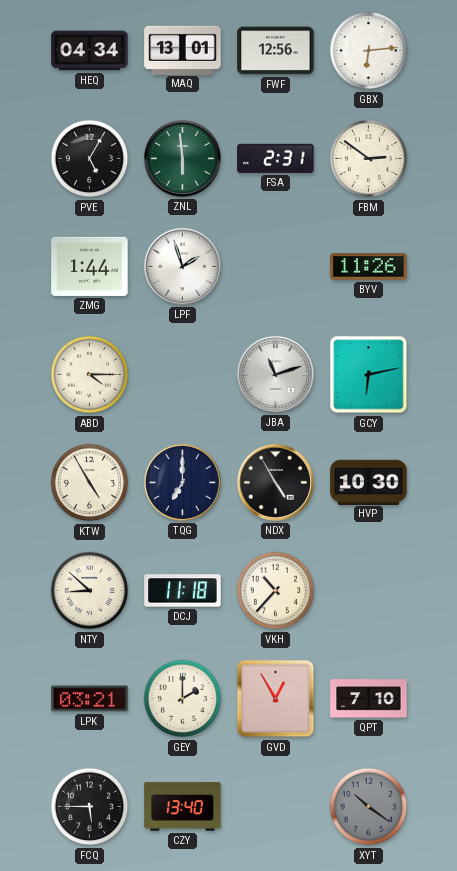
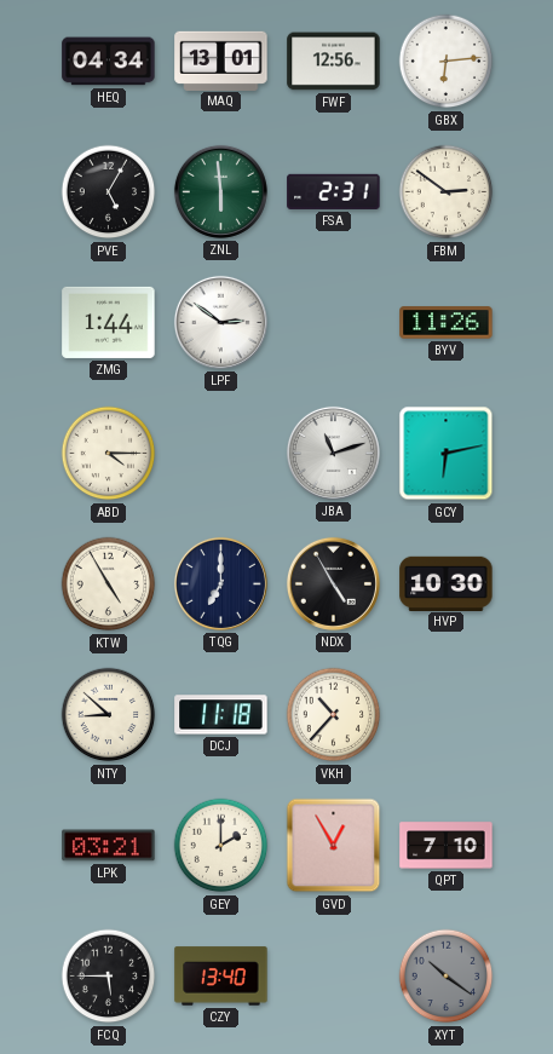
LPF: 1:57 -> 2:51
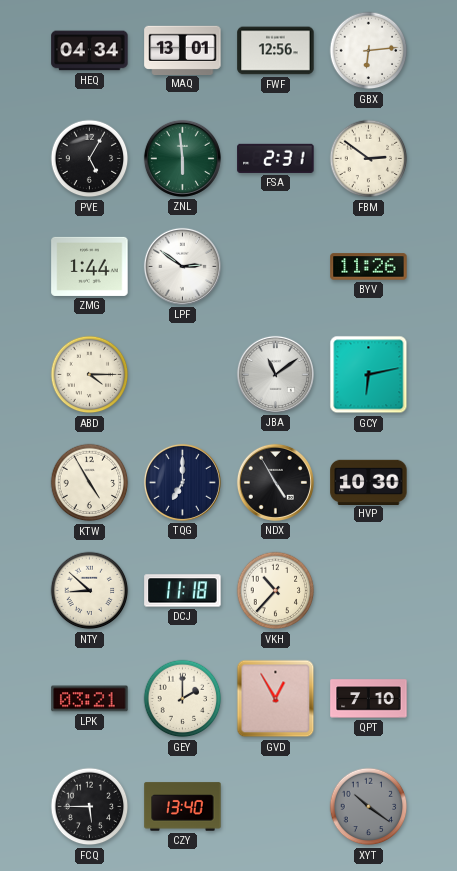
JBA: 11:12 -> 11:09
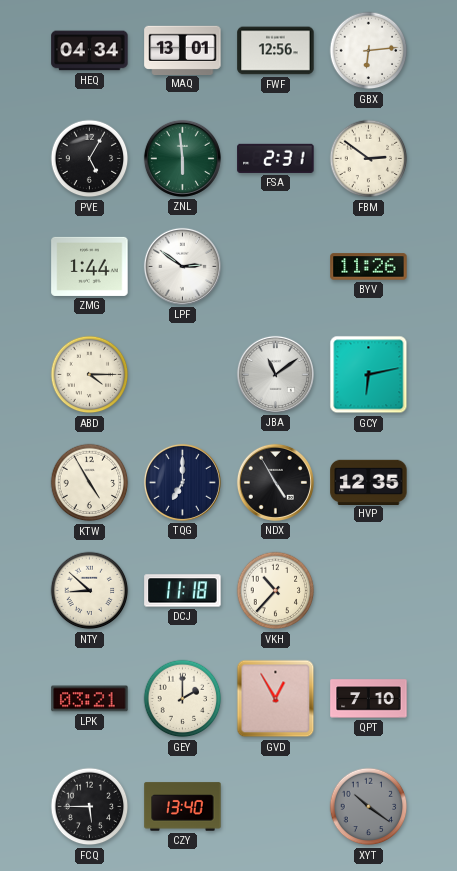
HVP: 10:30 -> 12:35
